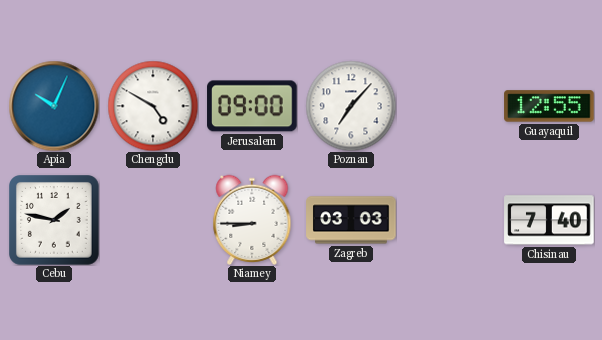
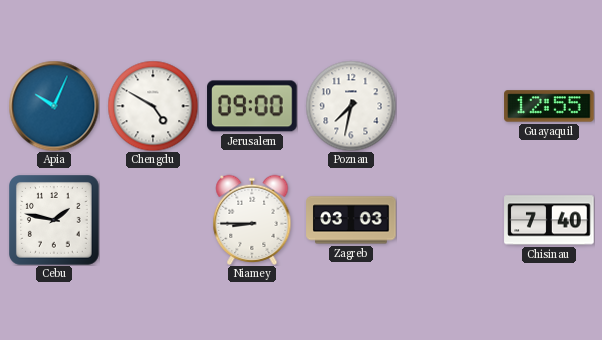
Poznan: 7:07 -> 7:32
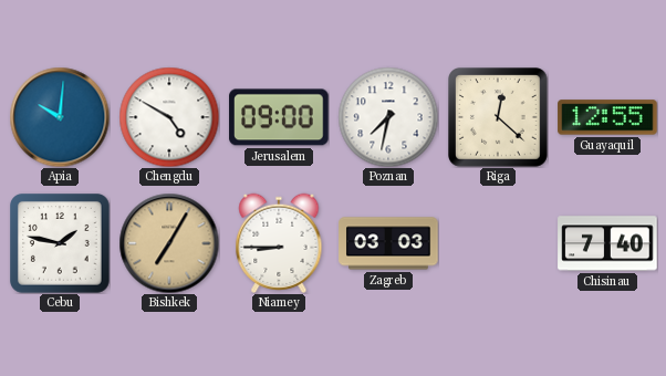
Apia: 10:04 -> 10:01
Riga: none -> 12:22
Bishkek: none -> 7:05
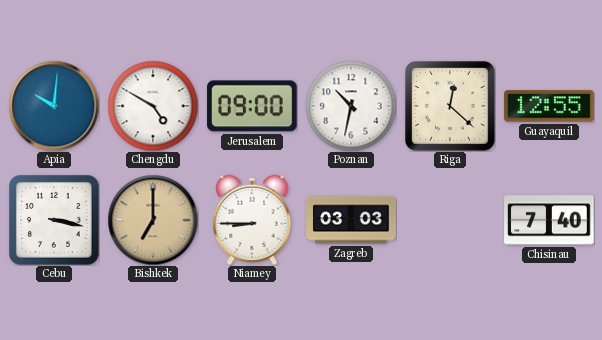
Poznan: 7:32 -> 10:32
Cebu: 1:47 -> 3:17
Bishkek: 7:05 -> 7:00
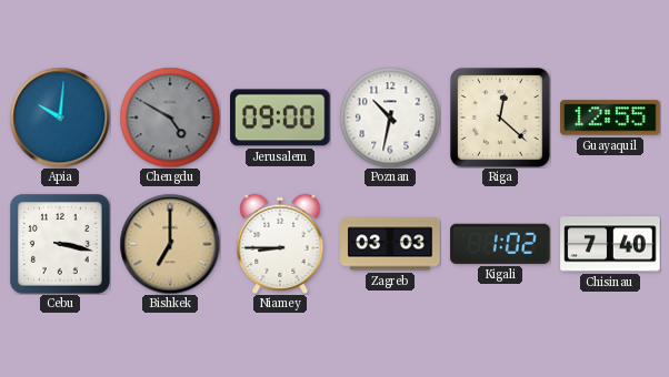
Chengdu dial: white -> grey
Kigali: none -> 1:02
